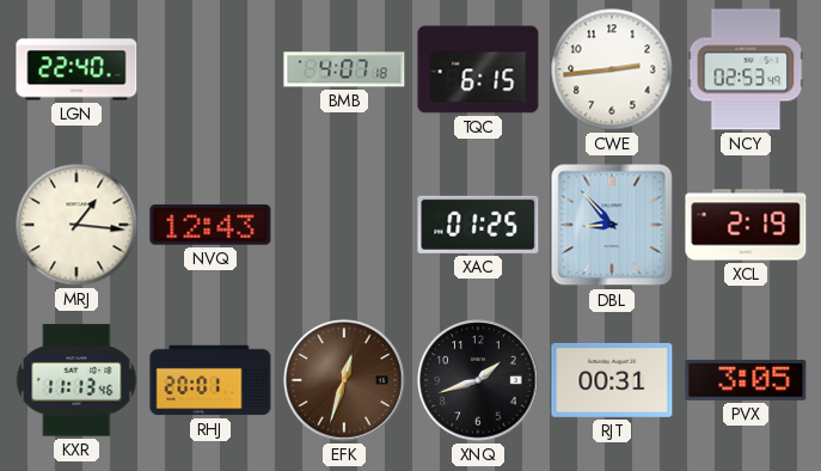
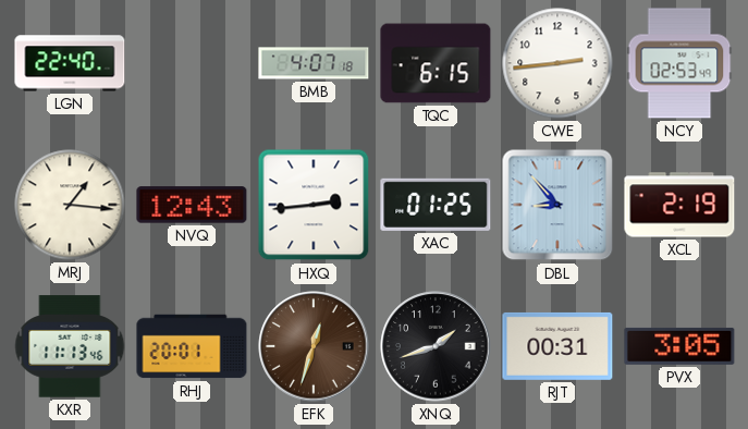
HXQ: none -> 2:44
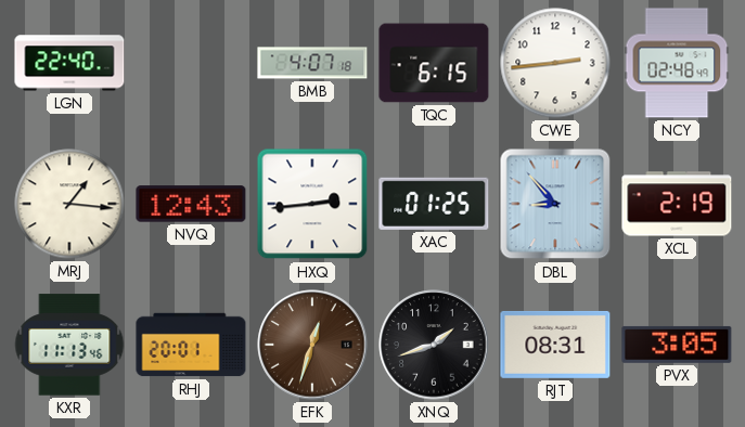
NCY: 02:53 -> 02:48
RJT: 00:31 -> 08:31
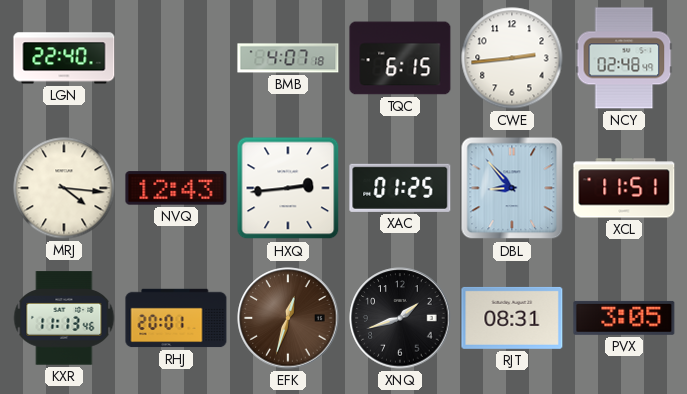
MRJ: 1:16 -> 4:16
XCL: 2:19 -> 11:51
